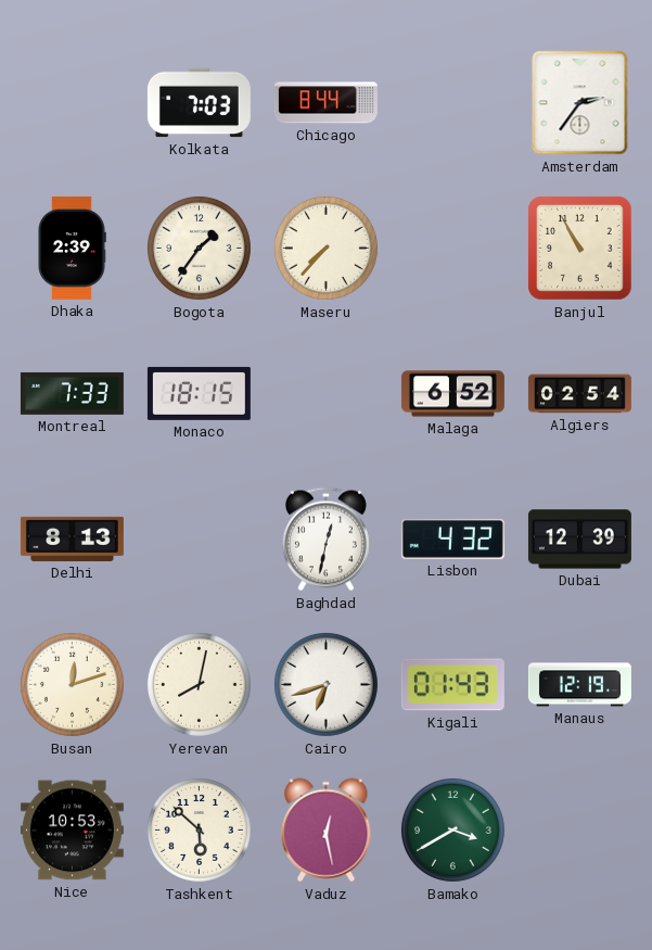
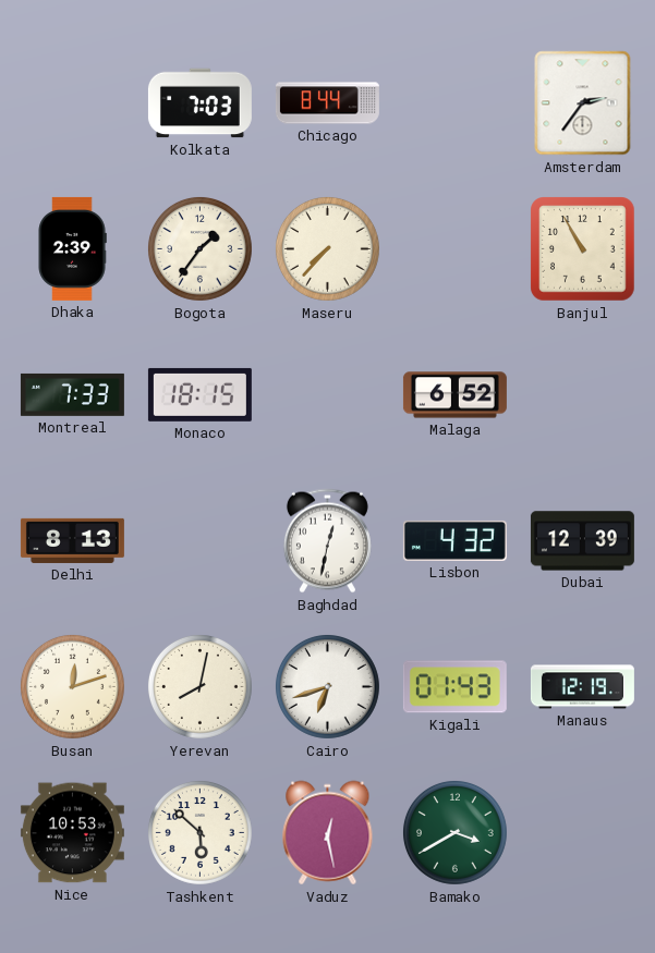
Algiers: 02:54 -> none
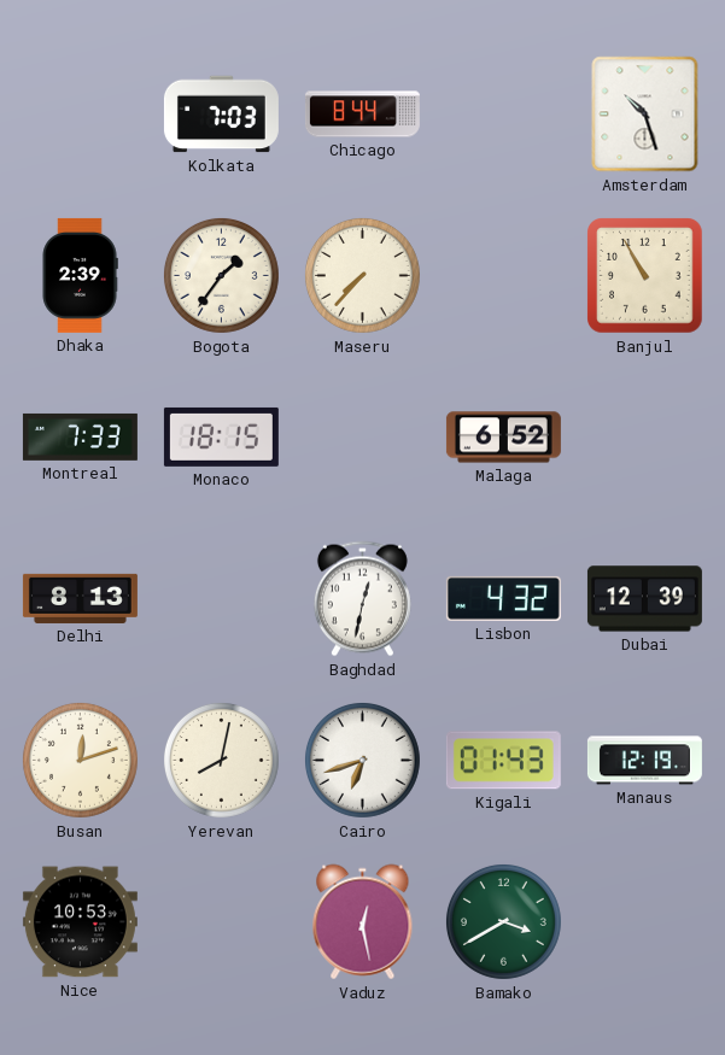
Amsterdam: 2:36 -> 10:27
Tashkent: 5:52 -> none
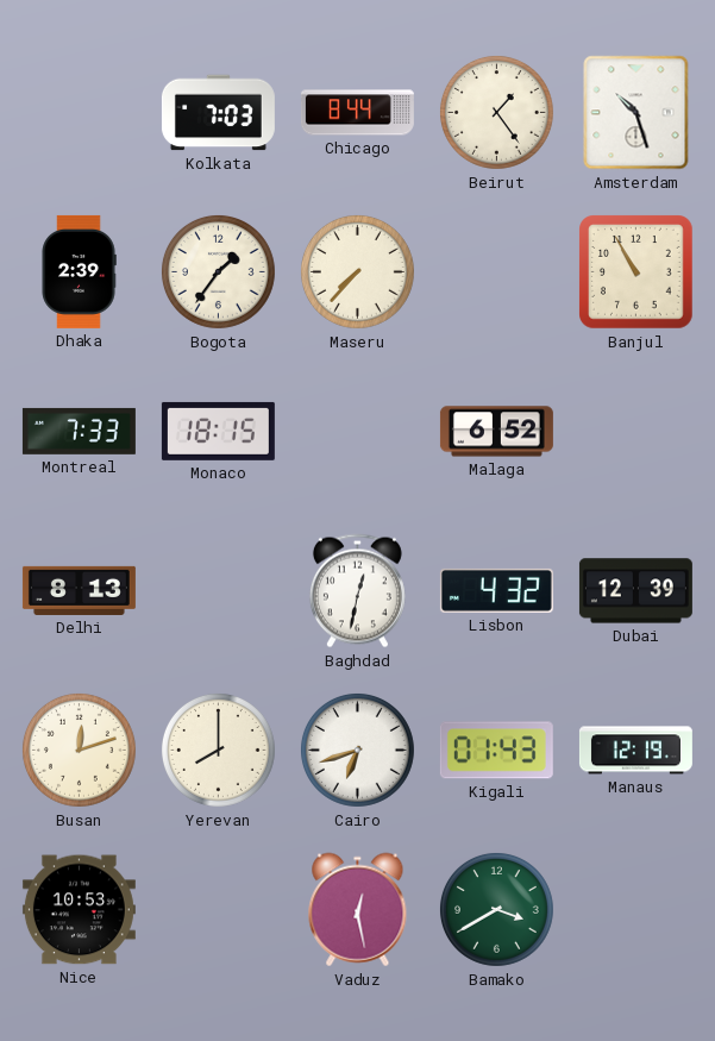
Beirut: none -> 1:24
Yerevan: 8:02 -> 8:00
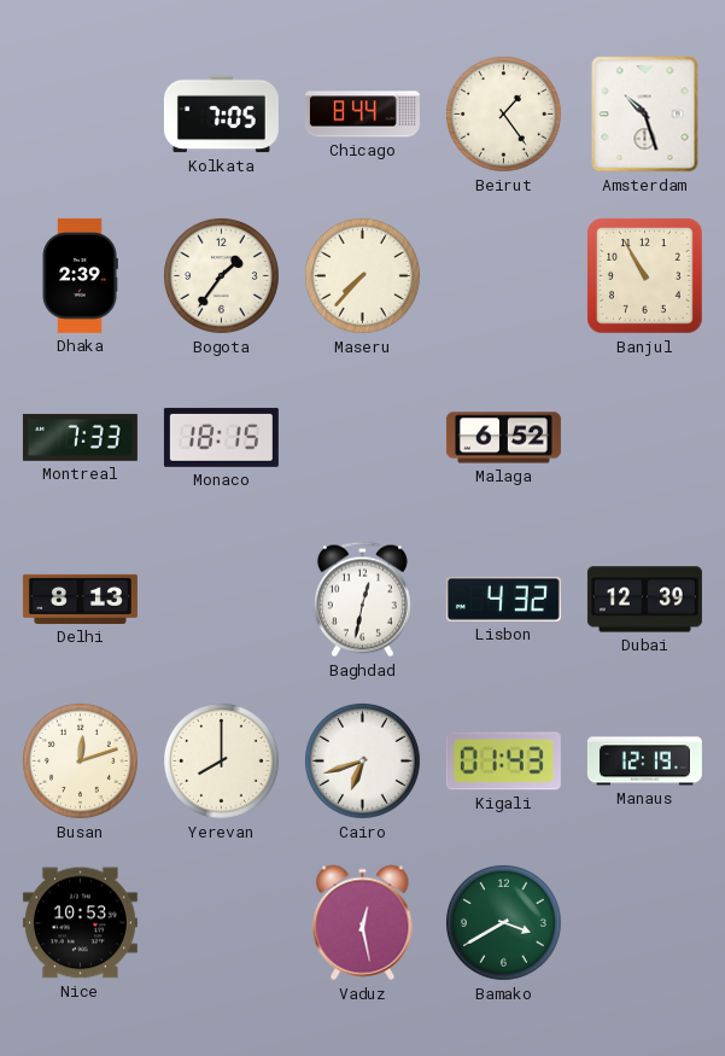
Kolkata: 7:03 -> 7:05
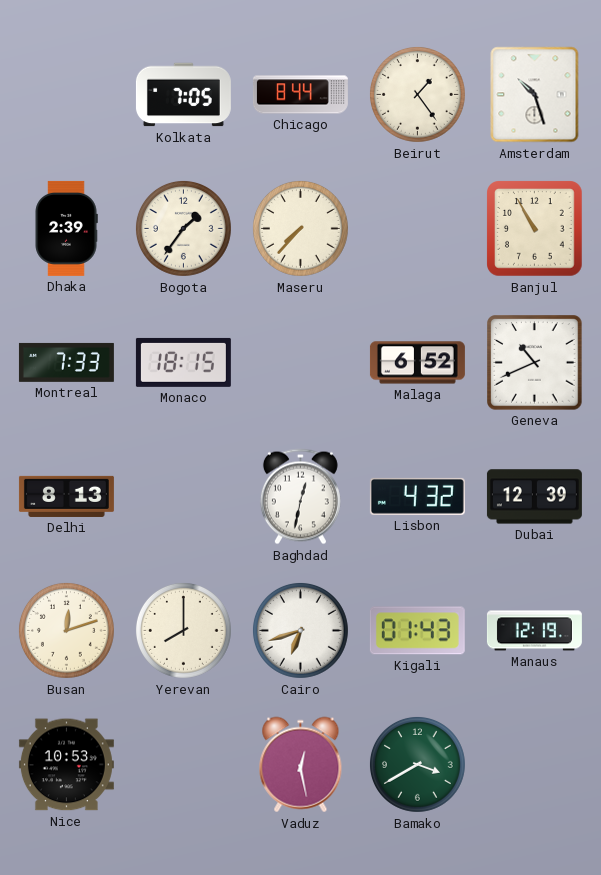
Geneva: none -> 10:41
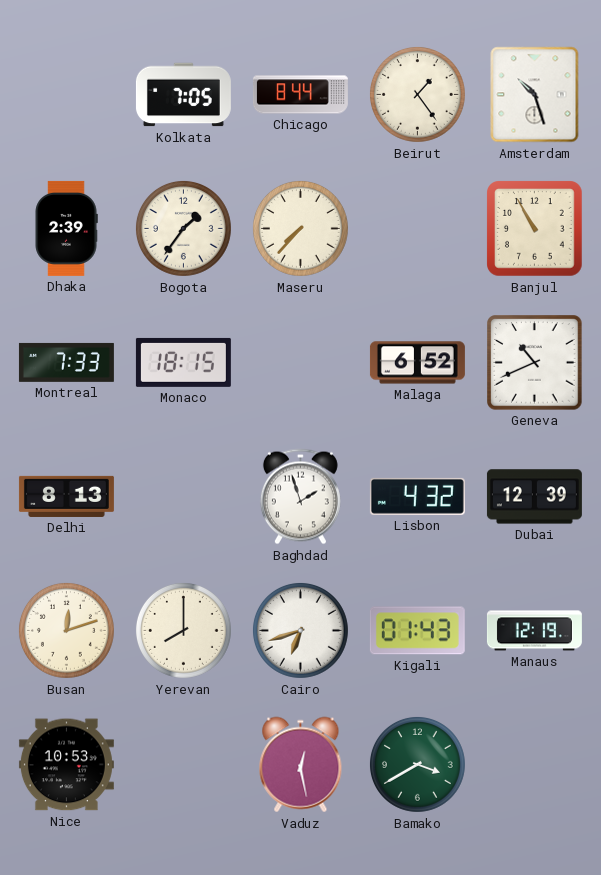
Baghdad: 12:32 -> 1:57
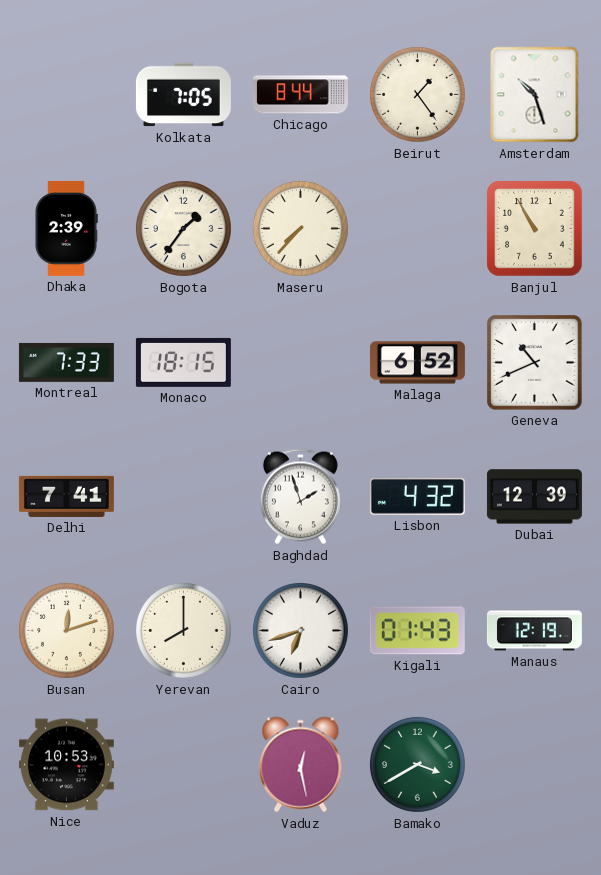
Delhi: 8:13 -> 7:41
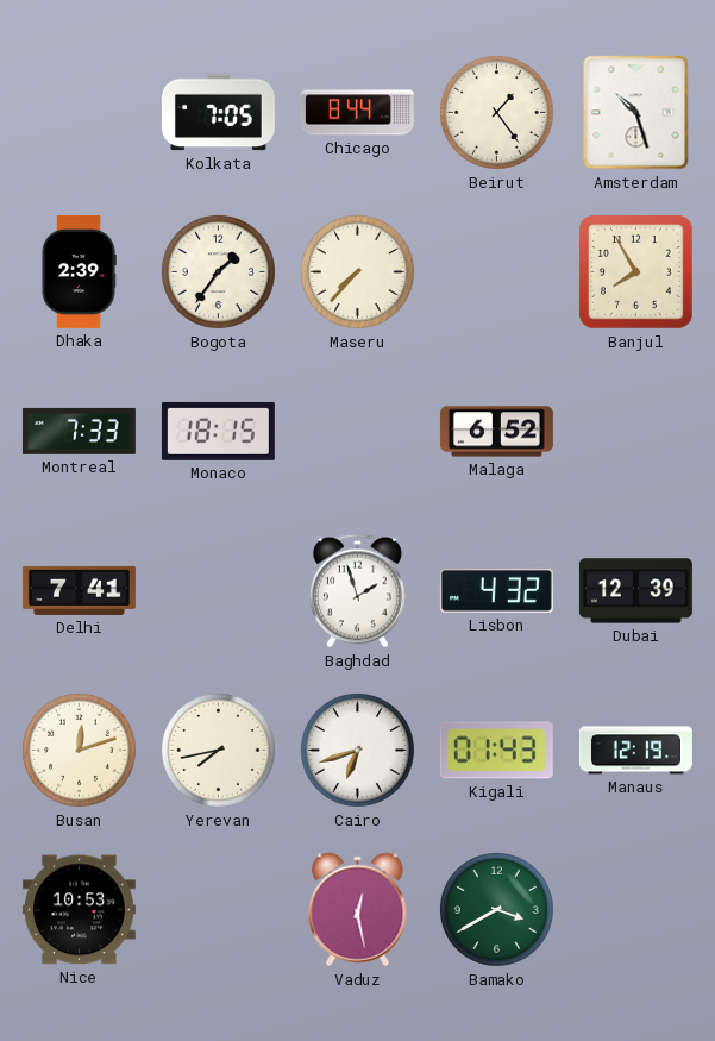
Banjul: 10:55 -> 7:55
Geneva: 10:41 -> none
Yerevan: 8:00 -> 7:43
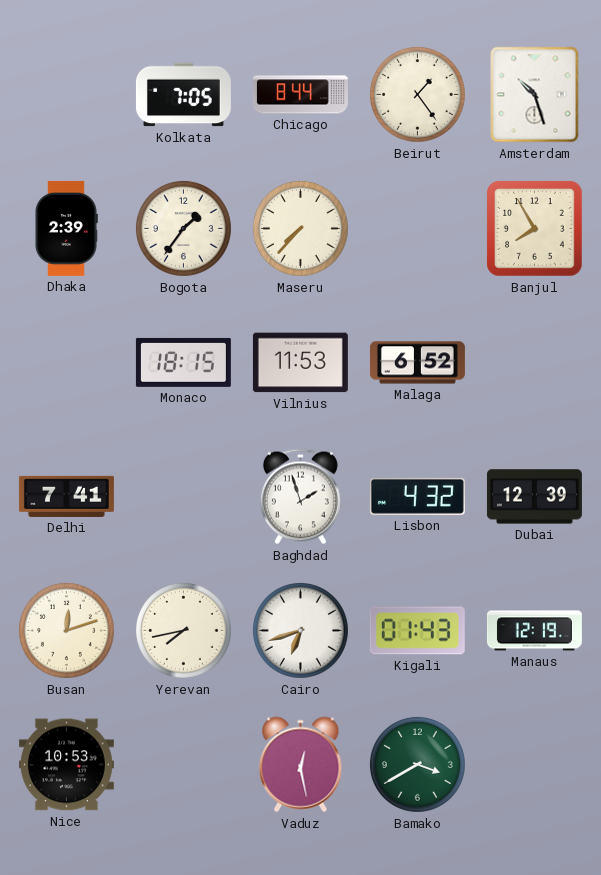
Montreal: 7:33 -> none
Vilnius: none -> 11:53
